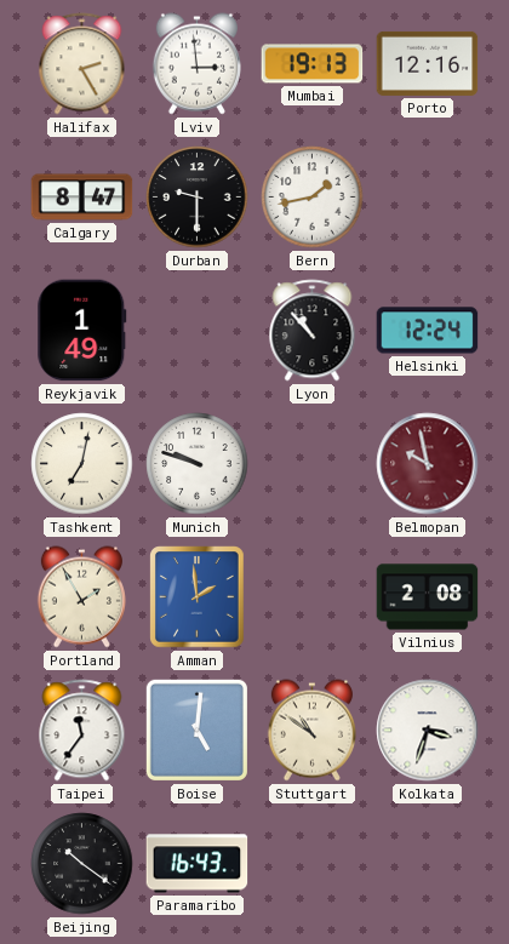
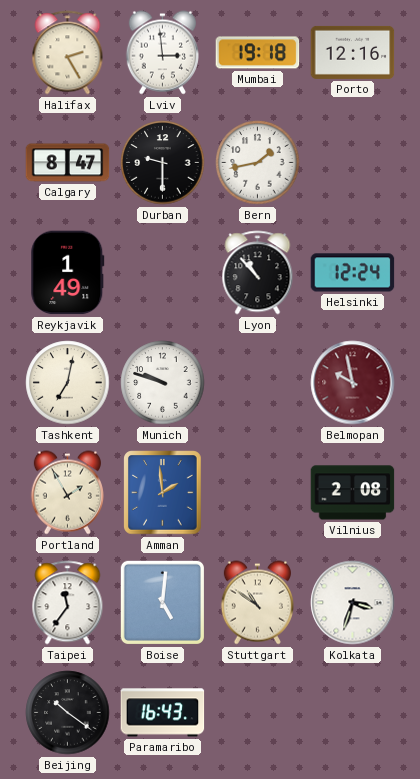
Mumbai: 19:13 -> 19:18
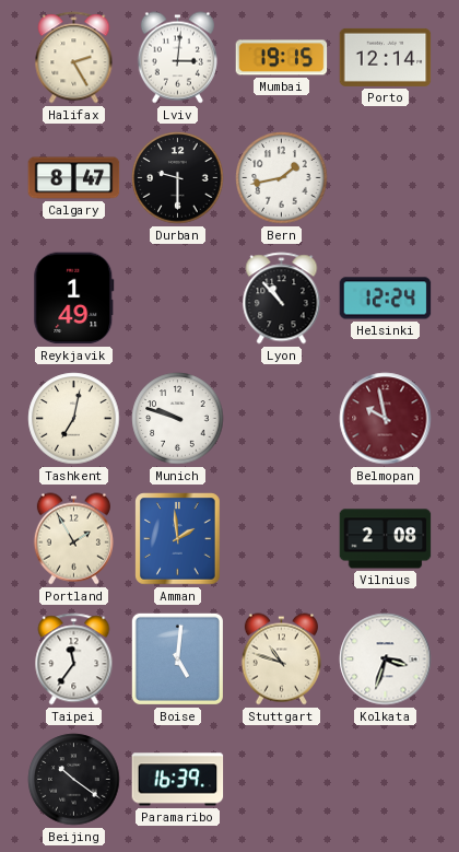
Lviv: 2:59 -> 3:01
Mumbai: 19:18 -> 19:15
Porto: 12:16 -> 12:14
Stuttgart: 10:51 -> 10:48
Paramaribo: 16:43 -> 16:39
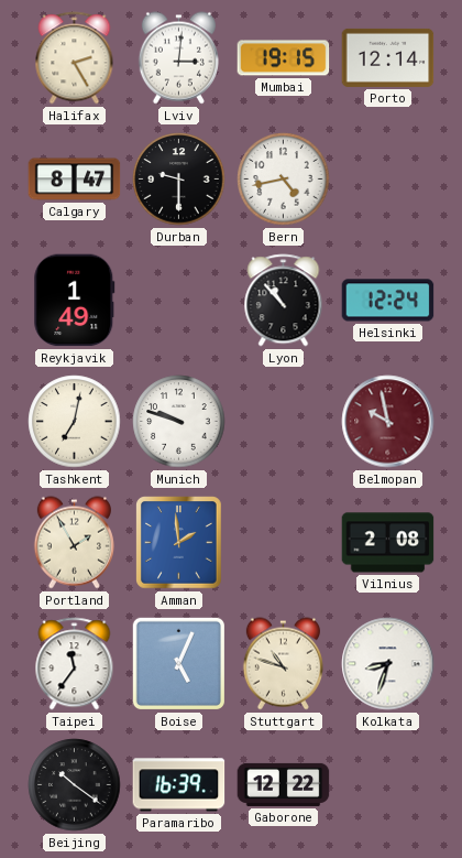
Bern: 1:43 -> 4:43
Boise: 5:01 -> 5:04
Kolkata: 3:33 -> 8:33
Gaborone: none -> 12:22
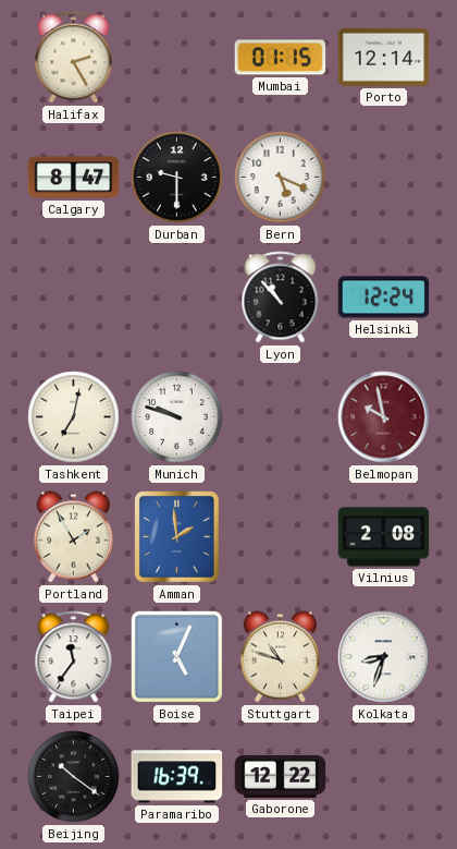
Lviv: 3:01 -> none
Mumbai: 19:15 -> 01:15
Bern: 4:43 -> 5:19
Reykjavik: 1:49 -> none
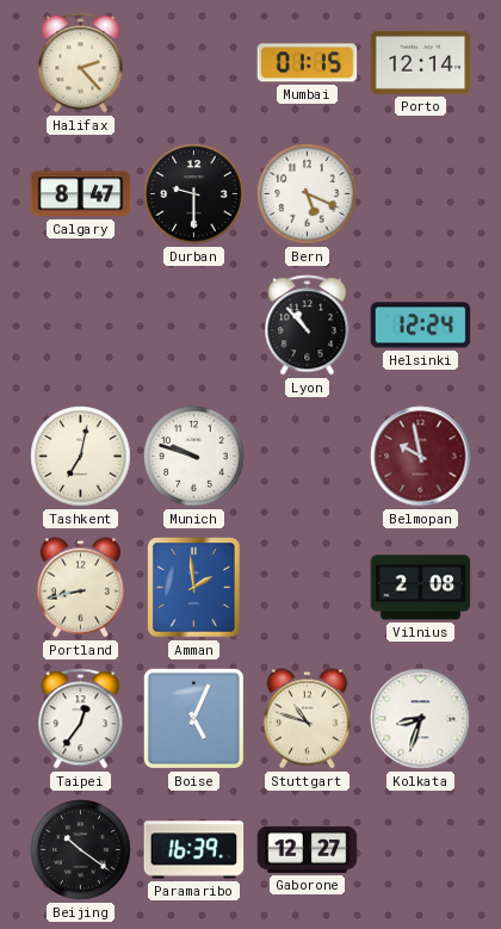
Halifax: 2:25 -> 2:23
Portland: 1:55 -> 8:43
Taipei: 11:36 -> 12:36
Gaborone: 12:22 -> 12:27
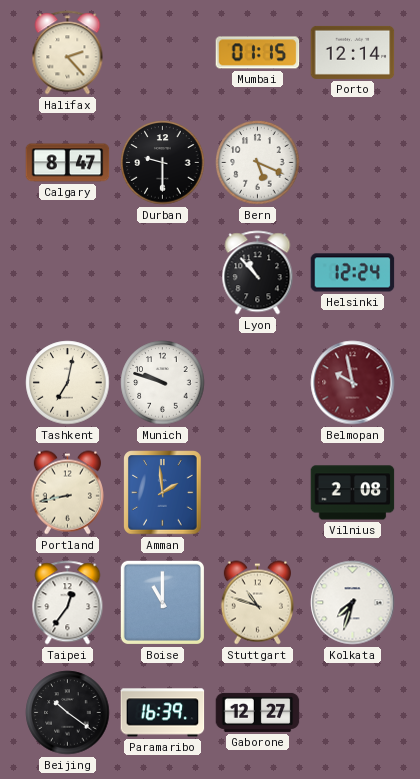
Boise: 5:04 -> 11:00
Kolkata: 8:33 -> 7:33
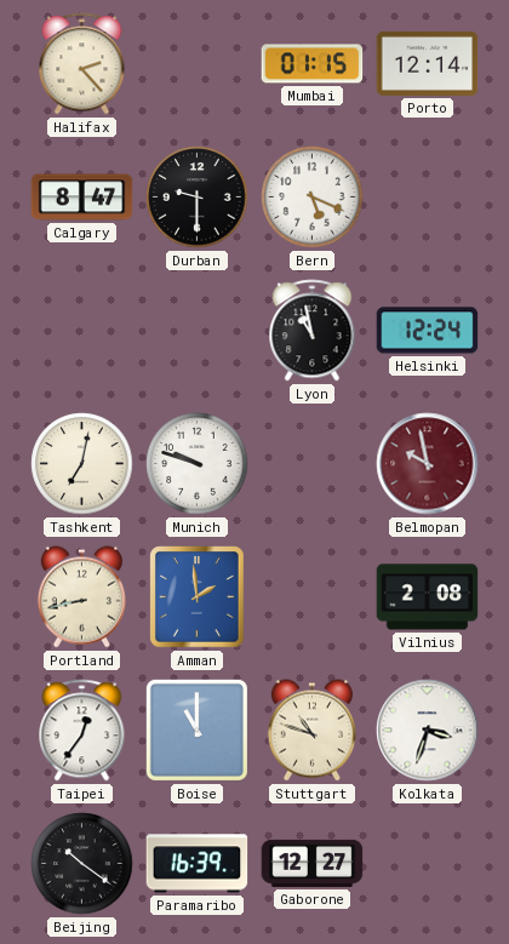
Lyon: 10:53 -> 10:58
Kolkata: 7:33 -> 3:33
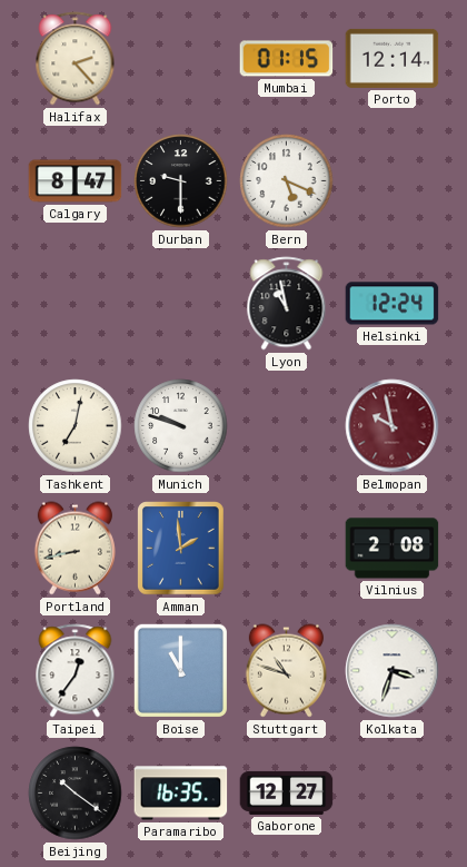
Paramaribo: 16:39 -> 16:35
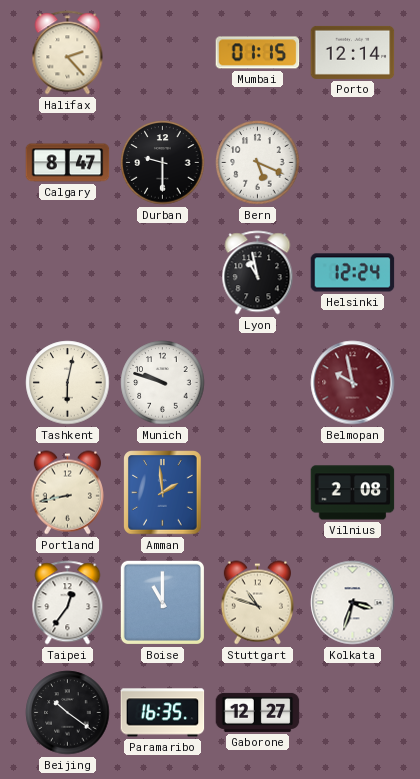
Tashkent: 7:02 -> 6:02
